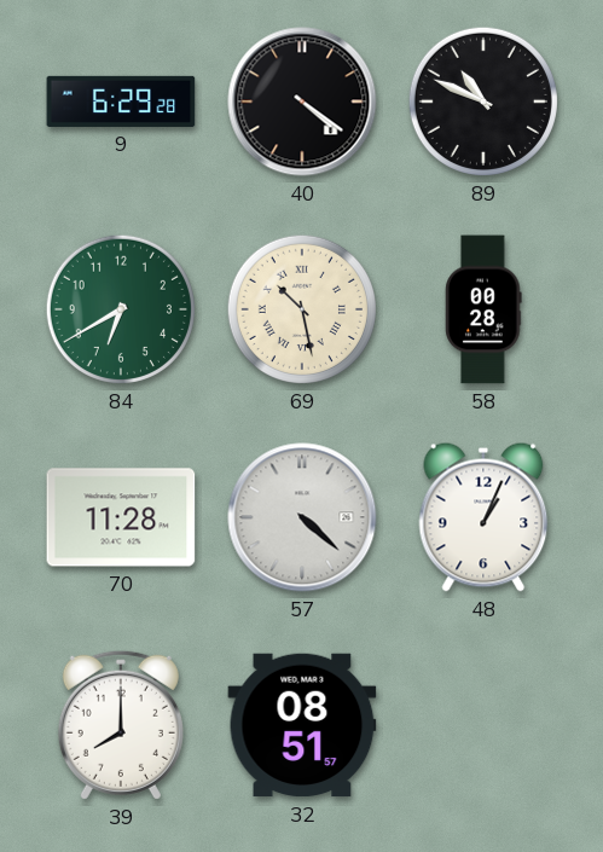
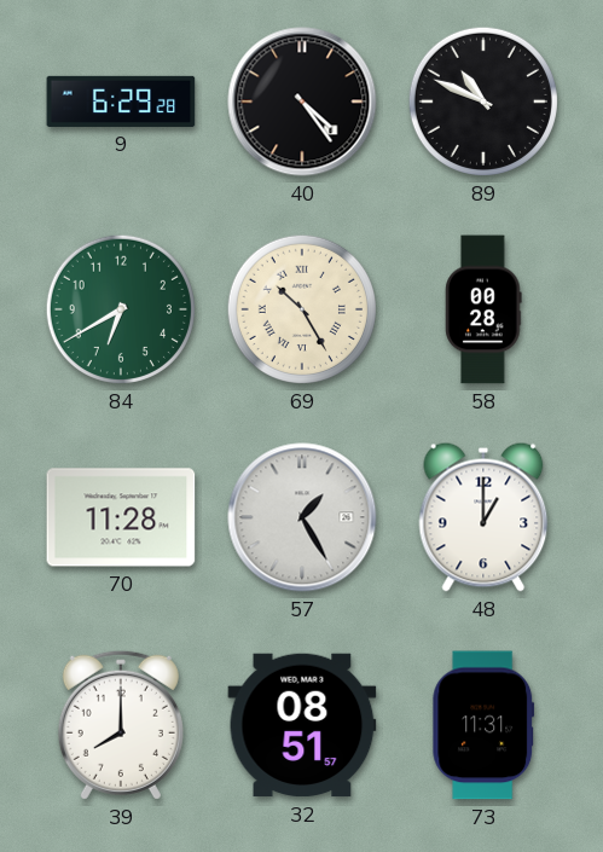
40: 4:21 -> 4:24
69: 10:28 -> 10:25
57: 4:22 -> 1:25
48: 1:04 -> 1:00
73: none -> 11:31
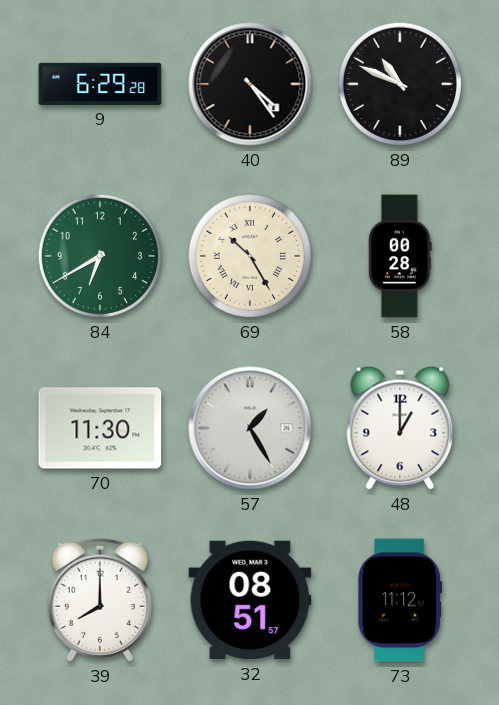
70: 11:28 -> 11:30
73: 11:31 -> 11:12
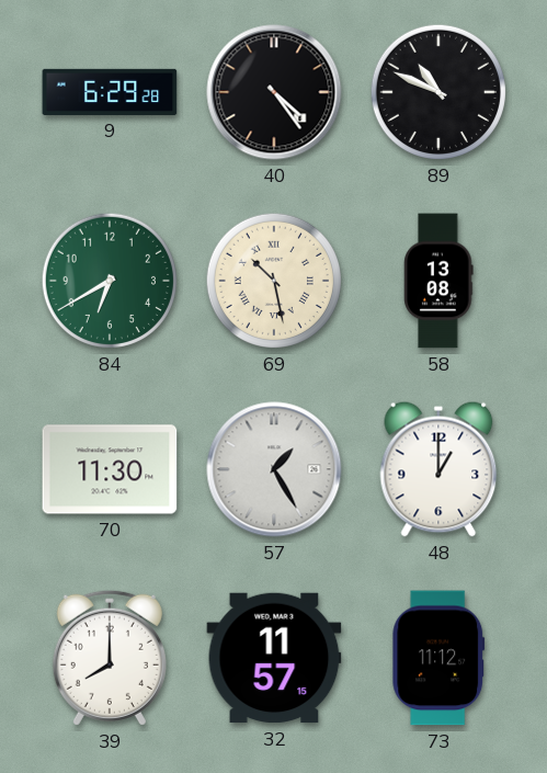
69: 10:25 -> 10:28
58: 00:28 -> 13:08
32: 08:51 -> 11:57
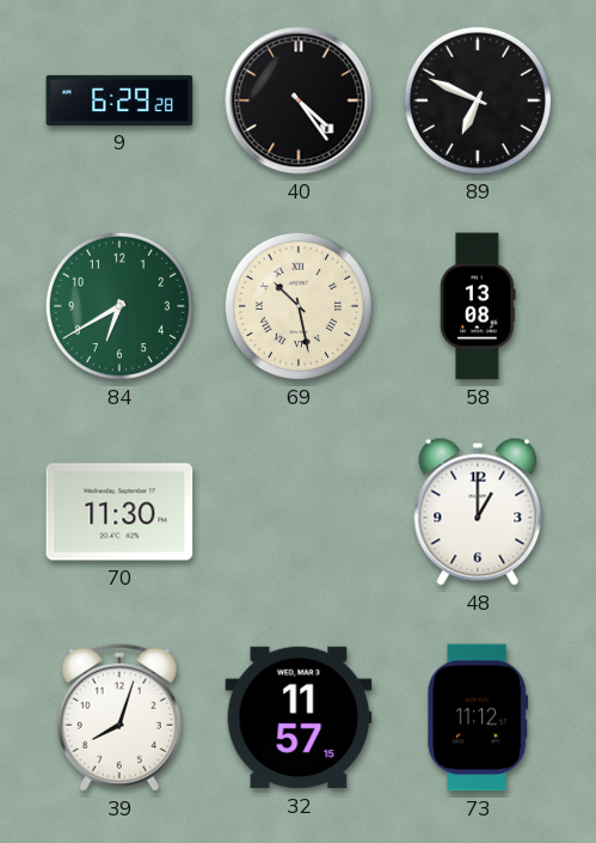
89: 10:49 -> 6:49
57: 1:25 -> none
39: 8:00 -> 8:03
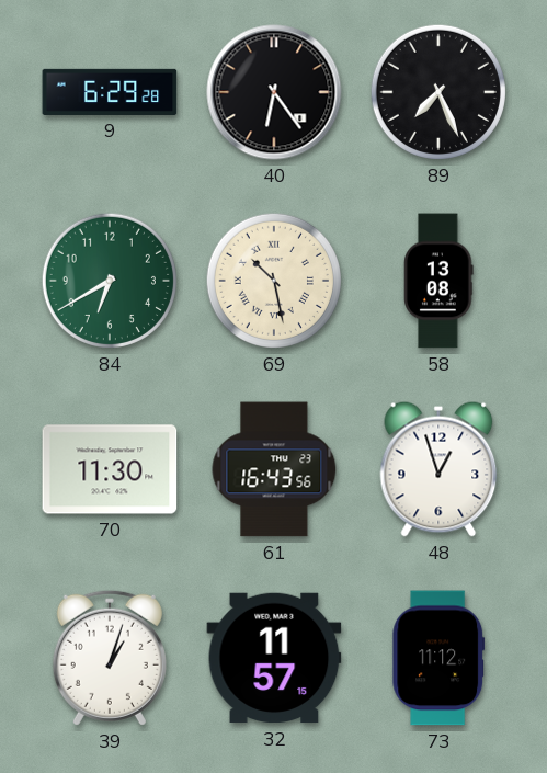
40: 4:24 -> 6:24
89: 6:49 -> 7:26
61: none -> 16:43
48: 1:00 -> 12:57
39: 8:03 -> 1:03
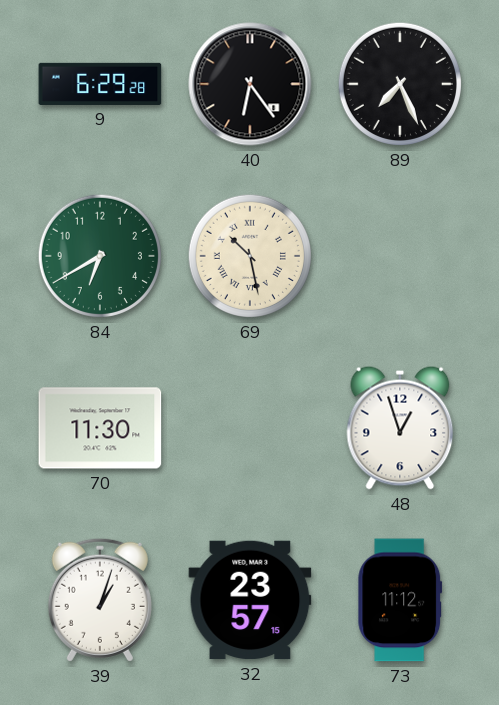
58: 13:08 -> none
61: 16:43 -> none
32: 11:57 -> 23:57
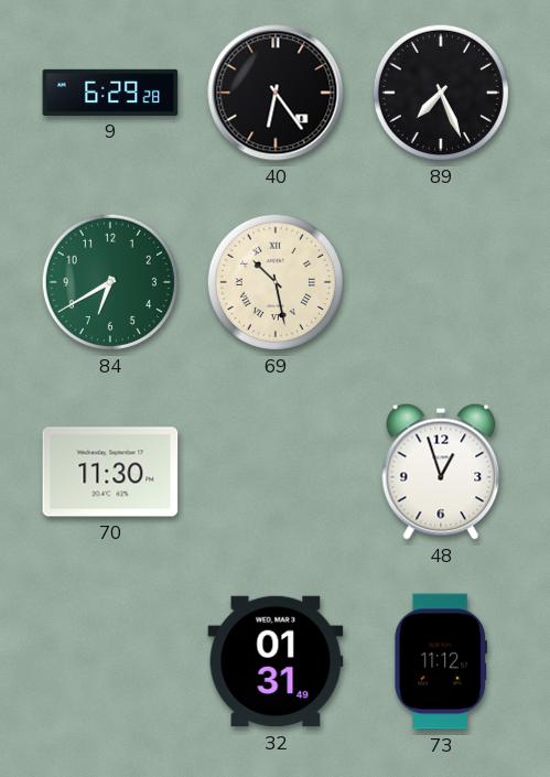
39: 1:03 -> none
32: 23:57 -> 01:31
